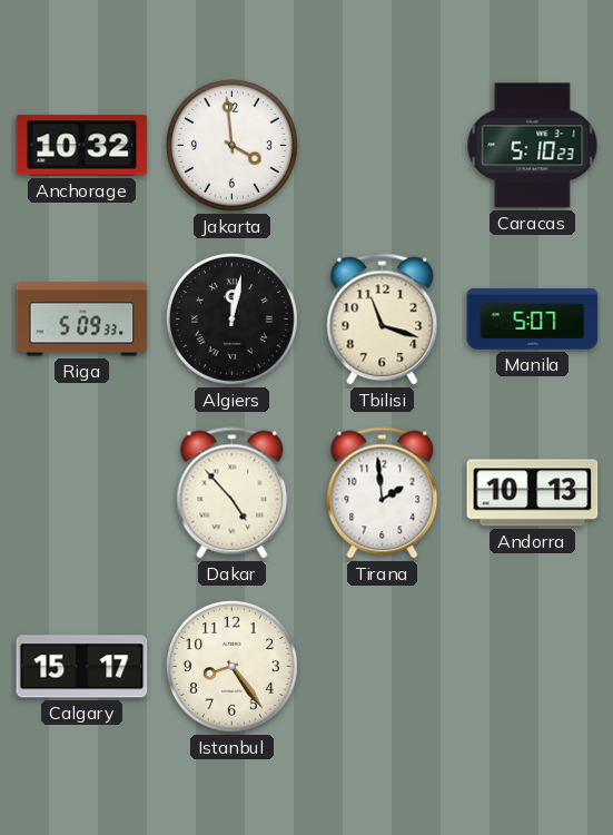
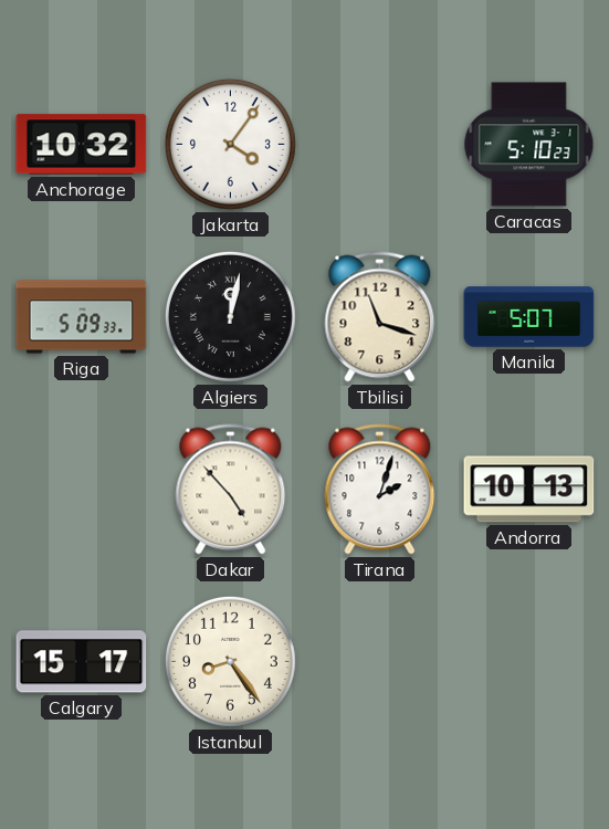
Jakarta: 3:59 -> 4:06
Tirana: 1:59 -> 2:03
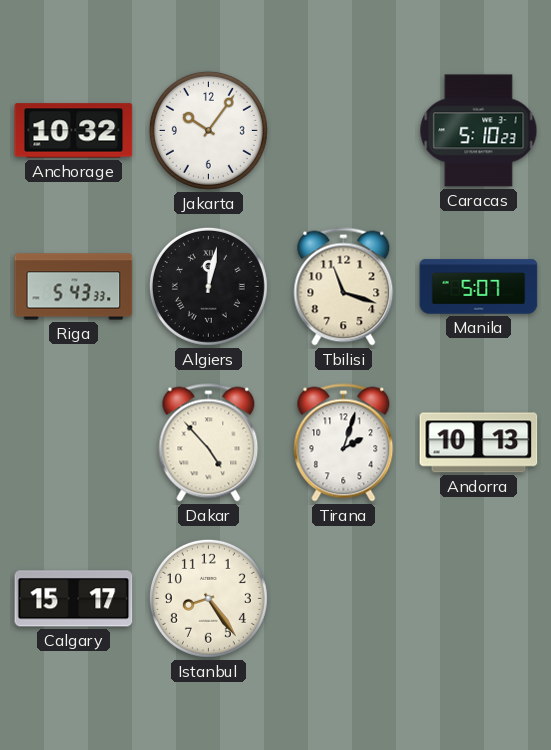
Jakarta: 4:06 -> 10:06
Riga: 5:09 -> 5:43
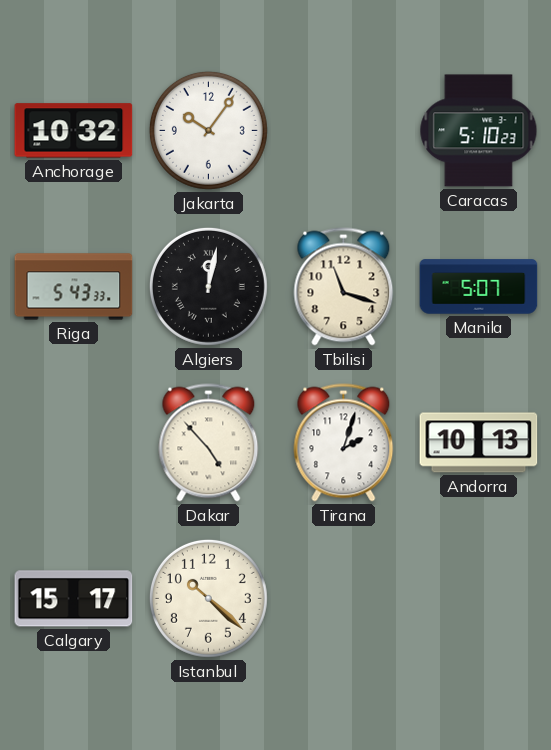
Istanbul: 8:24 -> 10:22
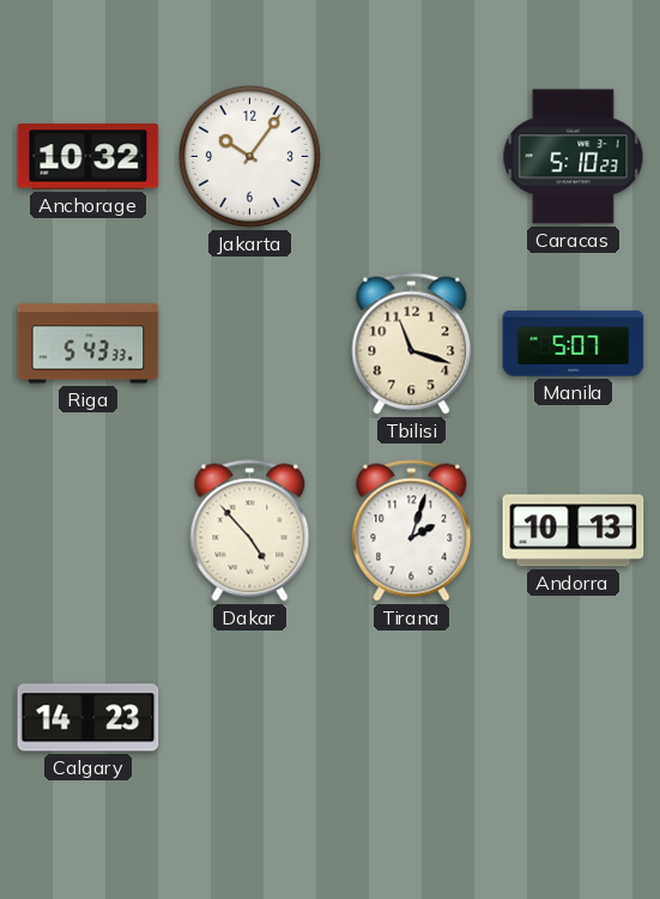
Algiers: 12:02 -> none
Calgary: 15:17 -> 14:23
Istanbul: 10:22 -> none
